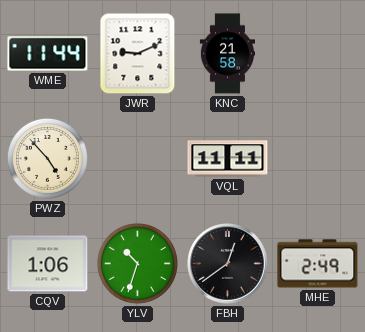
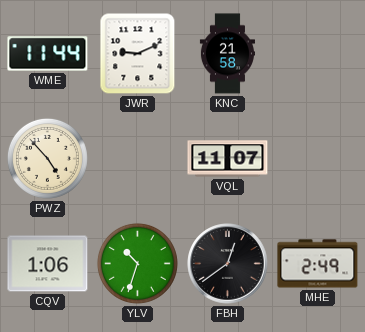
VQL: 11:11 -> 11:07
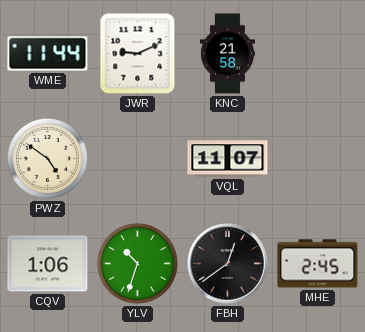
PWZ: 4:53 -> 4:51
MHE: 2:49 -> 2:45
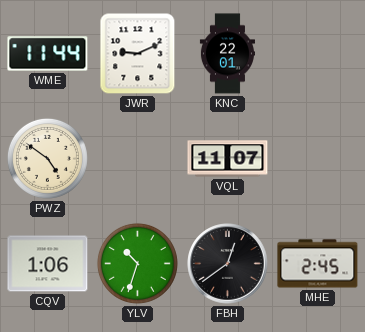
KNC: 21:58 -> 22:01
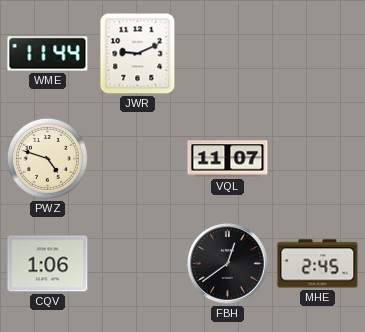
KNC: 22:01 -> none
PWZ: 4:51 -> 4:48
YLV: 10:33 -> none
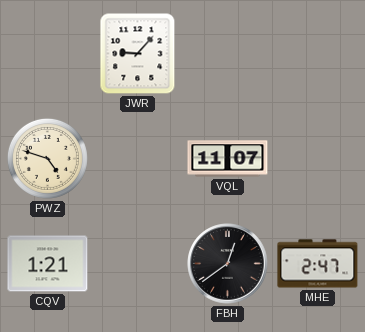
WME: 11:44 -> none
JWR: 9:11 -> 9:07
CQV: 1:06 -> 1:21
MHE: 2:45 -> 2:47
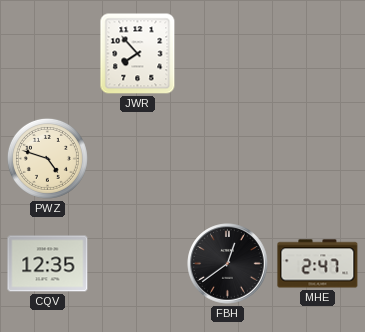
JWR: 9:07 -> 7:53
VQL: 11:07 -> none
CQV: 1:21 -> 12:35
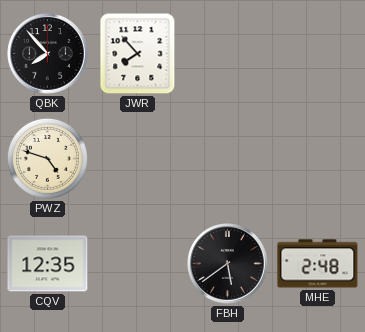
QBK: none -> 7:53
FBH: 12:39 -> 5:39
MHE: 2:47 -> 2:48
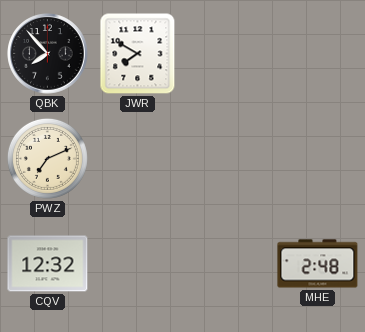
JWR: 7:53 -> 7:50
PWZ: 4:48 -> 7:11
CQV: 12:35 -> 12:32
FBH: 5:39 -> none
